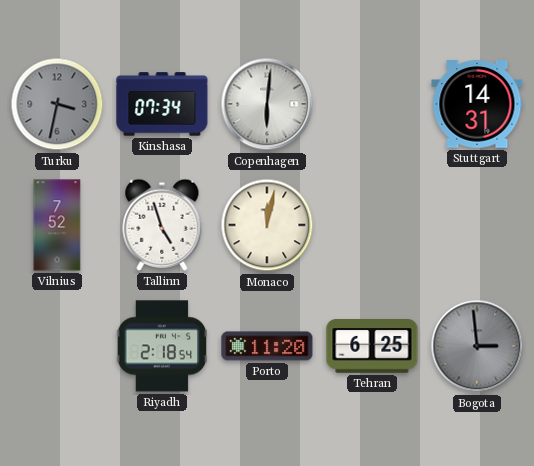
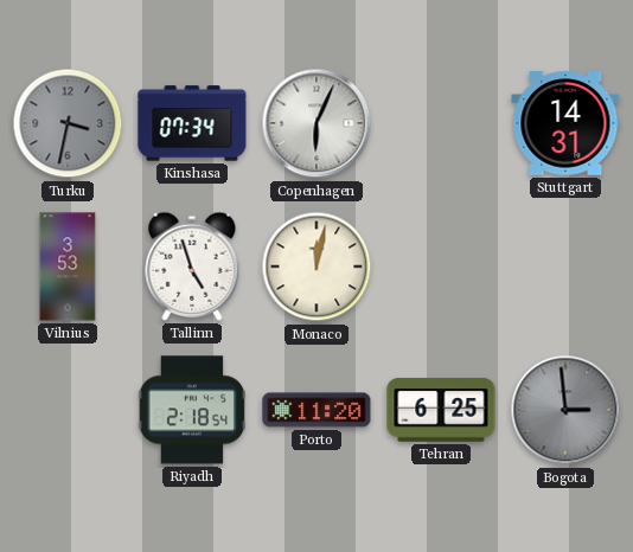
Copenhagen: 6:01 -> 6:04
Vilnius: 7:52 -> 3:53
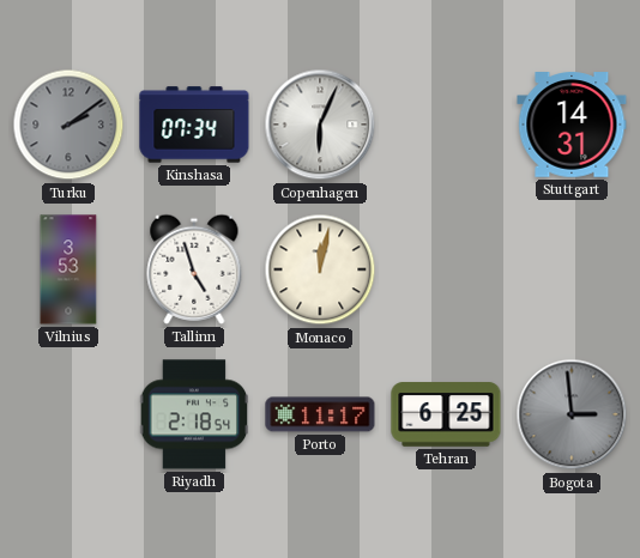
Turku: 3:32 -> 2:09
Porto: 11:20 -> 11:17
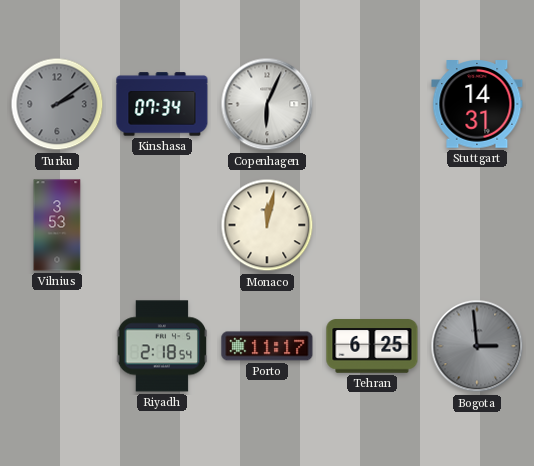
Tallinn: 4:57 -> none
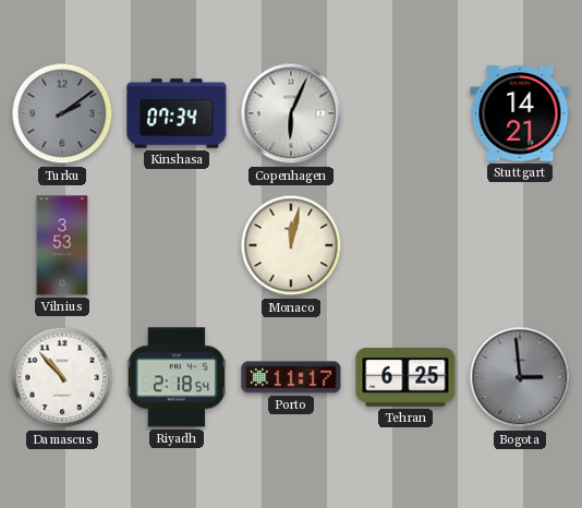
Stuttgart: 14:31 -> 14:21
Damascus: none -> 10:53
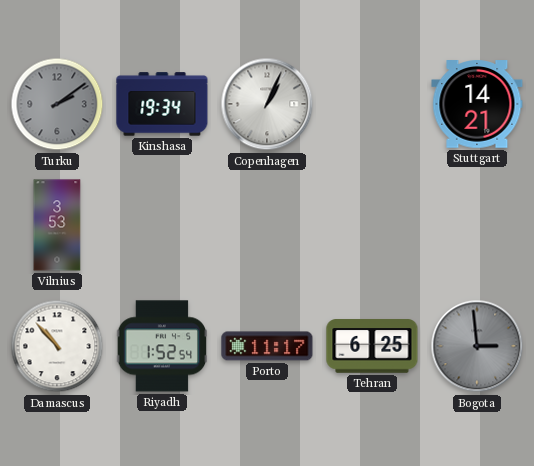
Kinshasa: 07:34 -> 19:34
Copenhagen: 6:04 -> 1:04
Monaco: 12:02 -> none
Riyadh: 2:18 -> 1:52
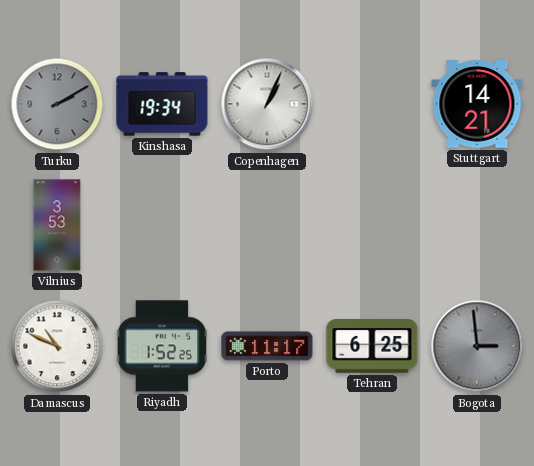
Turku: 2:09 -> 2:10
Damascus: 10:53 -> 10:49
Riyadh: 1:52:54 -> 1:52:25
